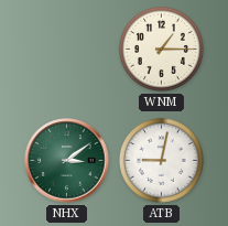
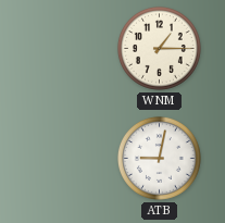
NHX: 3:09 -> none
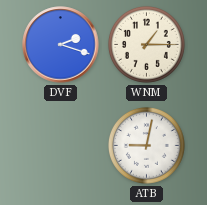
DVF: none -> 2:18
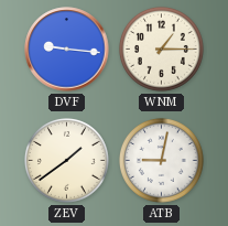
DVF: 2:18 -> 9:16
ZEV: none -> 1:39
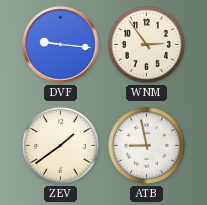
WNM: 1:15 -> 2:54
ATB: 9:02 -> 8:58
